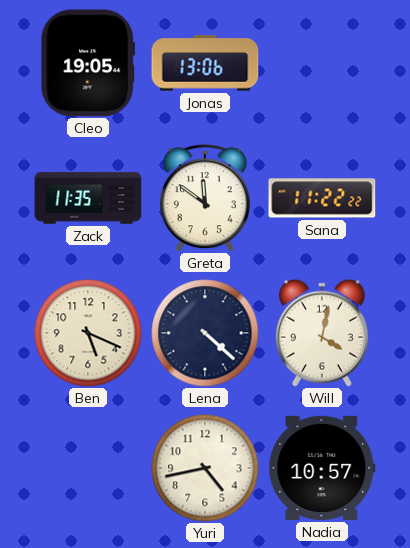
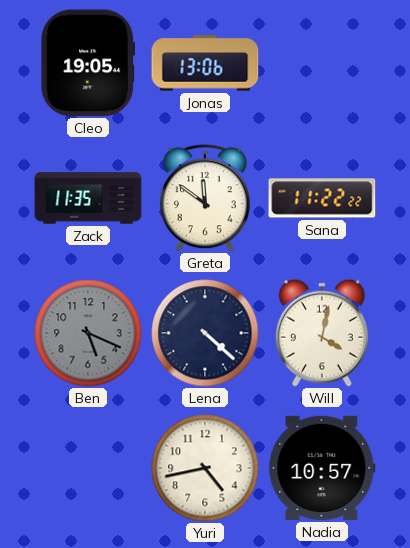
Ben dial: cream -> grey
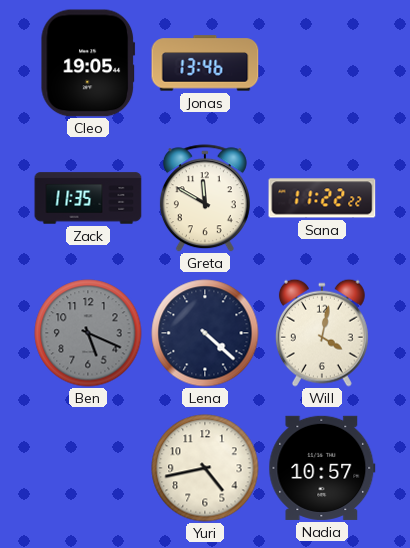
Jonas: 13:06 -> 13:46
Greta: 11:51 -> 11:50
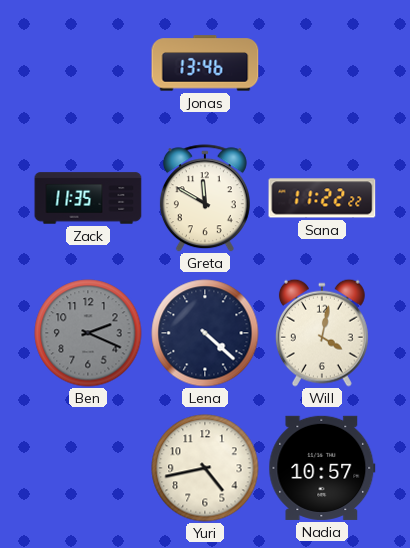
Cleo: 19:05 -> none
Ben: 5:19 -> 2:19
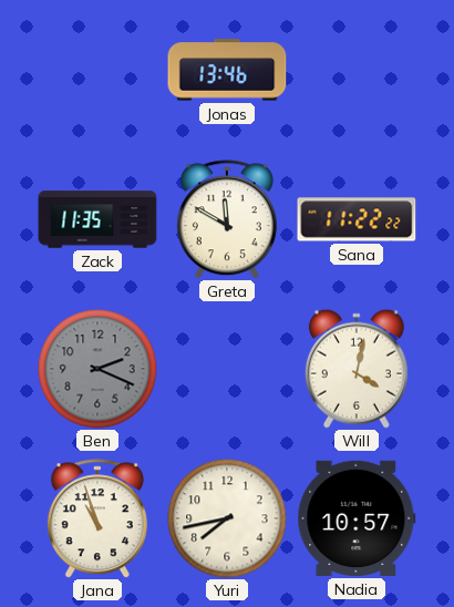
Lena: 4:22 -> none
Jana: none -> 10:57
Yuri: 4:43 -> 7:43
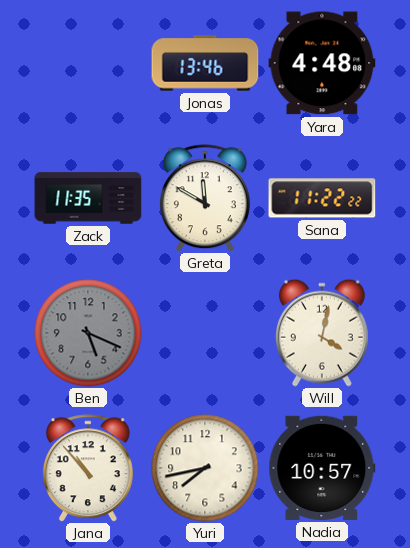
Yara: none -> 4:48
Ben: 2:19 -> 5:19
Jana: 10:57 -> 10:53
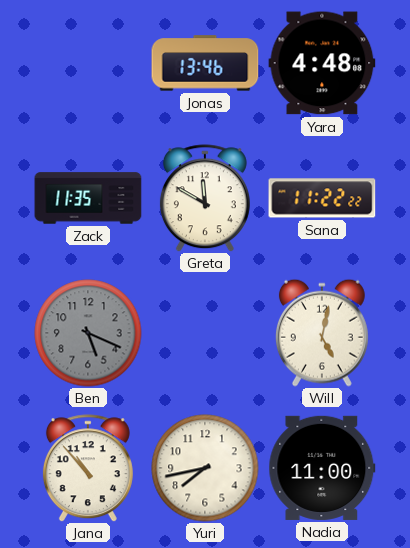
Will: 4:02 -> 5:02
Nadia: 10:57 -> 11:00
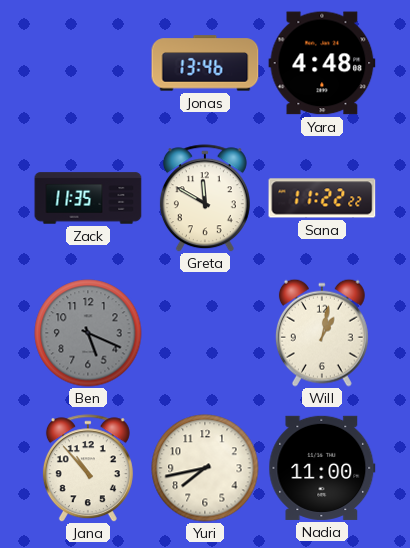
Will: 5:02 -> 1:02
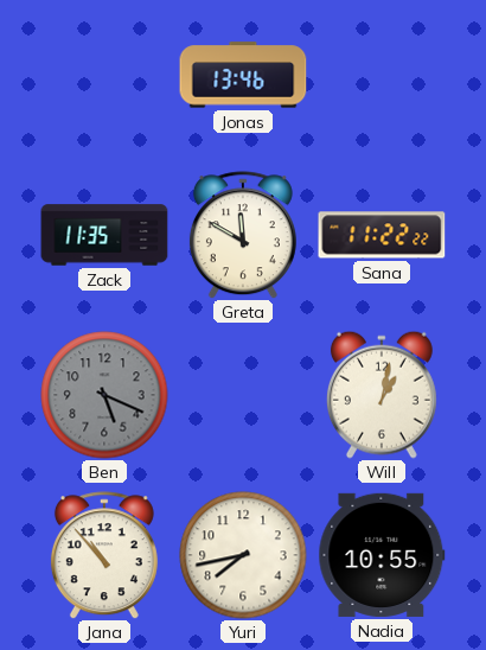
Yara: 4:48 -> none
Nadia: 11:00 -> 10:55
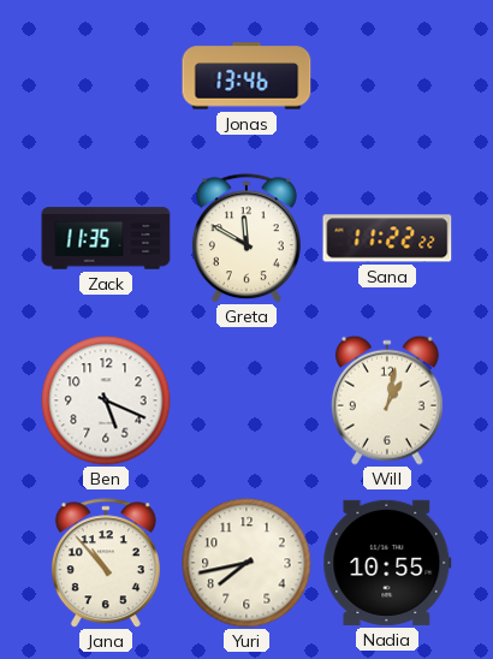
Ben dial: grey -> white
